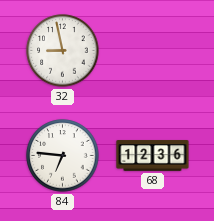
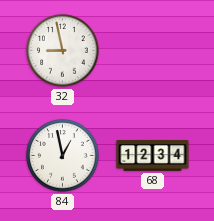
84: 6:46 -> 12:58
68: 12:36 -> 12:34
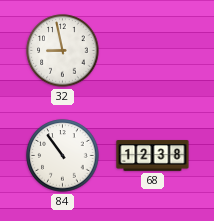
84: 12:58 -> 10:54
68: 12:34 -> 12:38
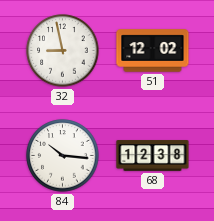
51: none -> 12:02
84: 10:54 -> 10:16
